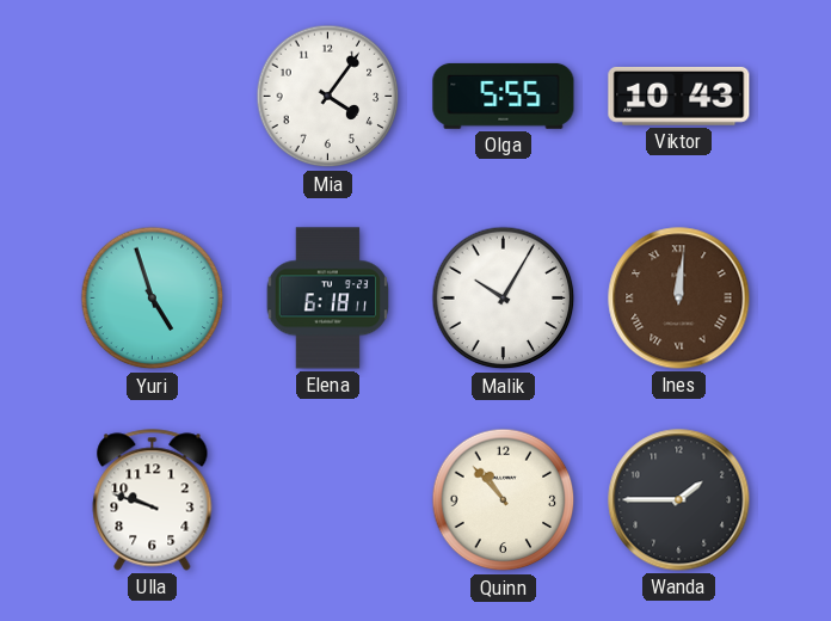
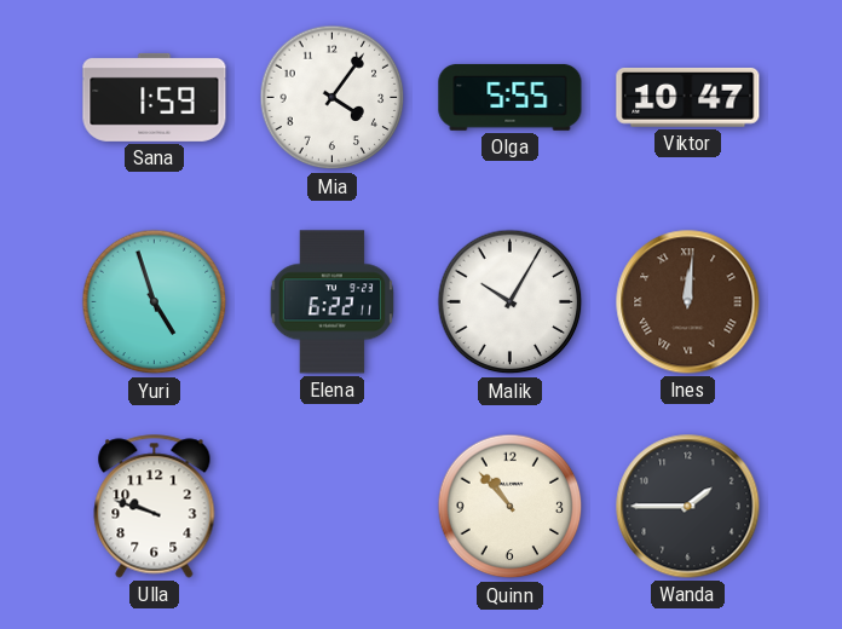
Sana: none -> 1:59
Viktor: 10:43 -> 10:47
Elena: 6:18 -> 6:22
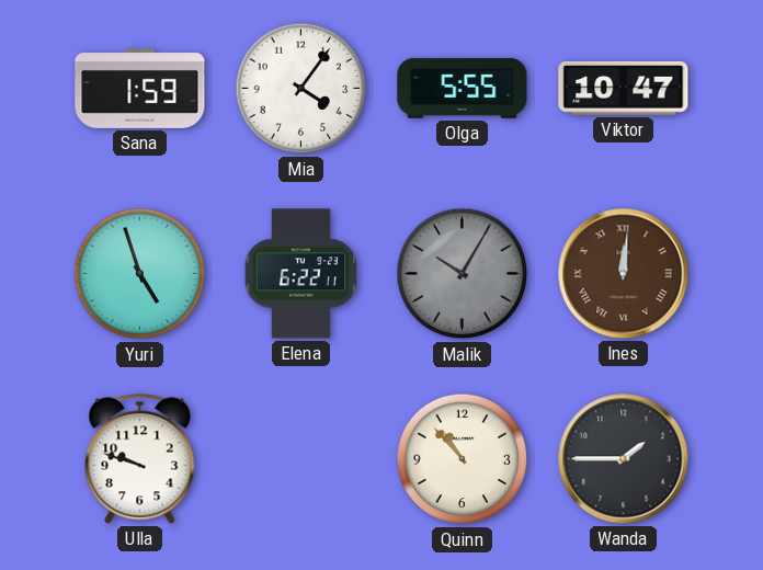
Malik dial: white -> grey
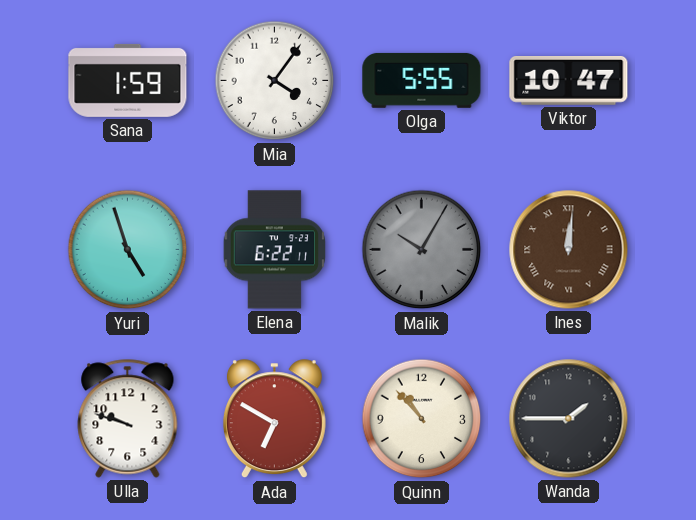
Ada: none -> 6:50
